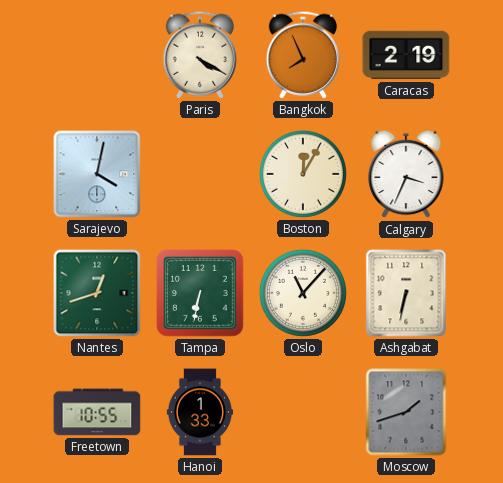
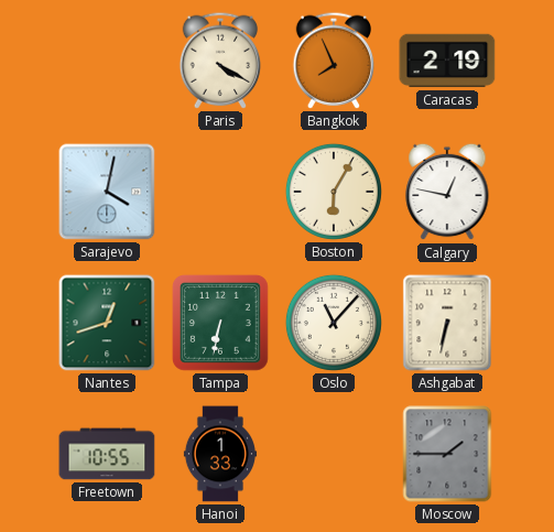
Boston: 12:05 -> 6:05
Calgary: 3:34 -> 12:47
Moscow: 1:42 -> 1:45
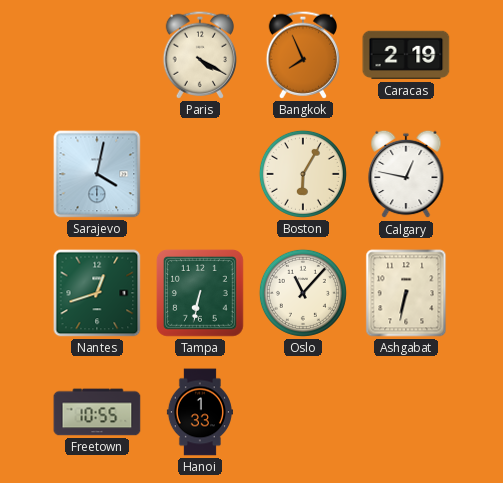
Moscow: 1:45 -> none
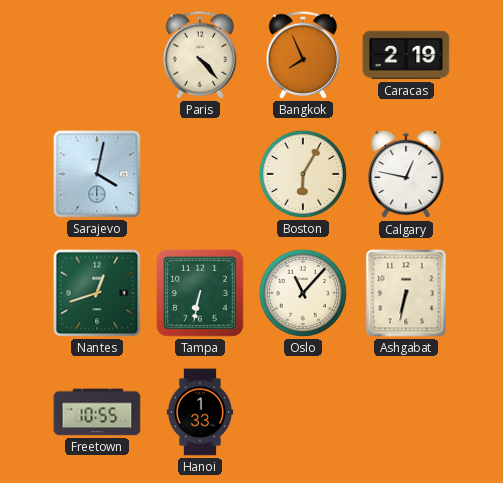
Paris: 4:20 -> 4:23
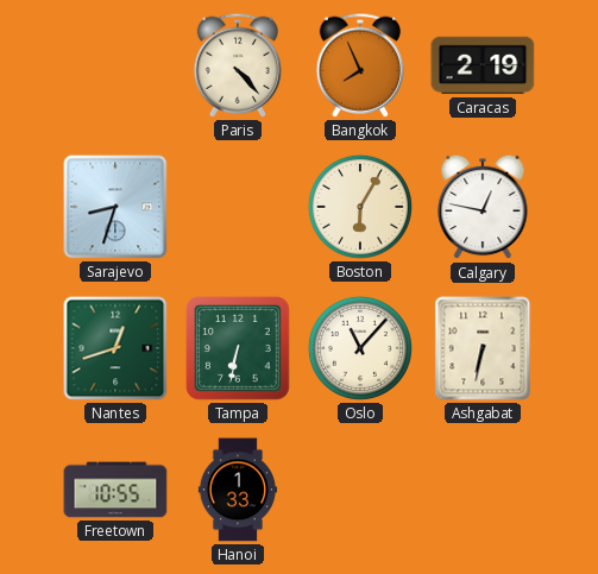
Sarajevo: 4:02 -> 8:33
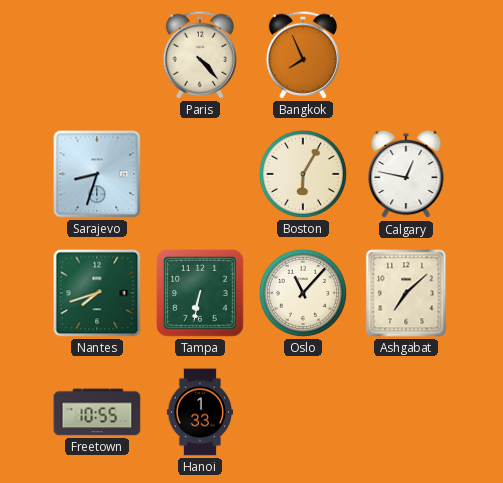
Caracas: 2:19 -> none
Nantes: 12:42 -> 7:42
Ashgabat: 6:32 -> 7:08
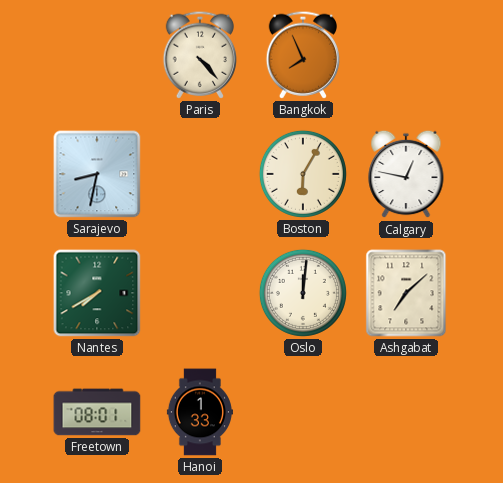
Sarajevo: 8:33 -> 8:32
Nantes: 7:42 -> 7:40
Tampa: 6:32 -> none
Oslo: 11:07 -> 12:01
Freetown: 10:55 -> 08:01
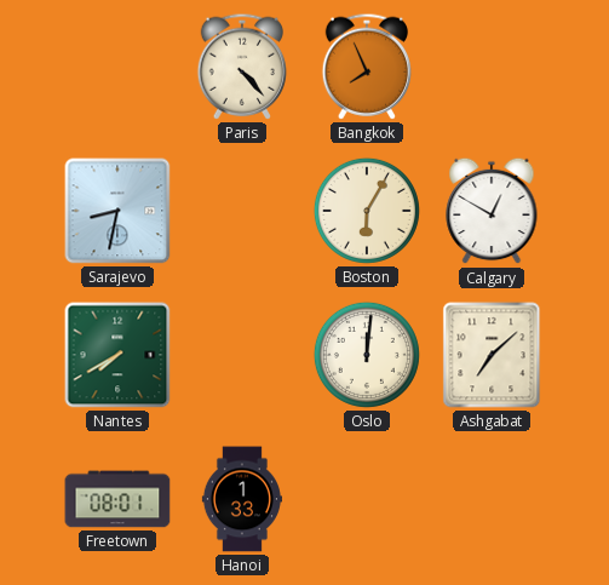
Calgary: 12:47 -> 12:50
